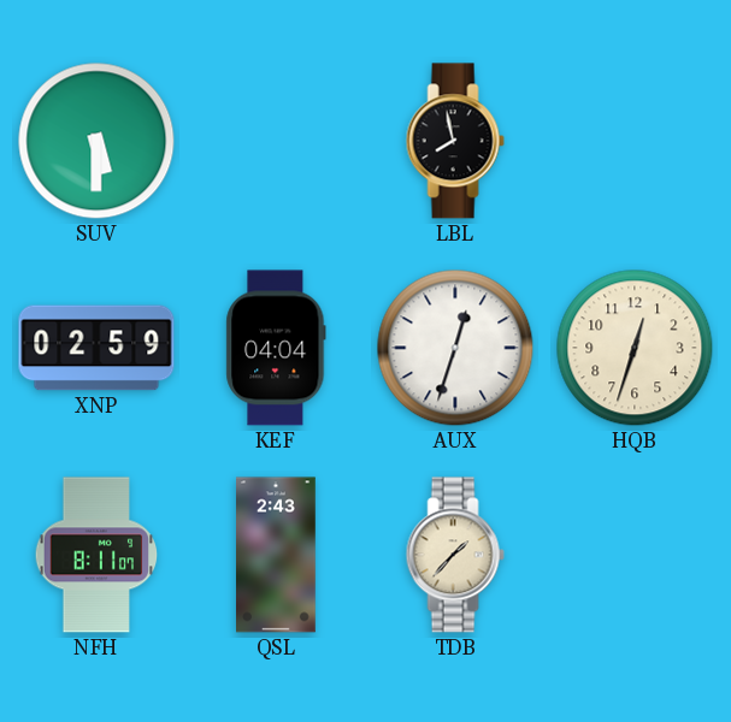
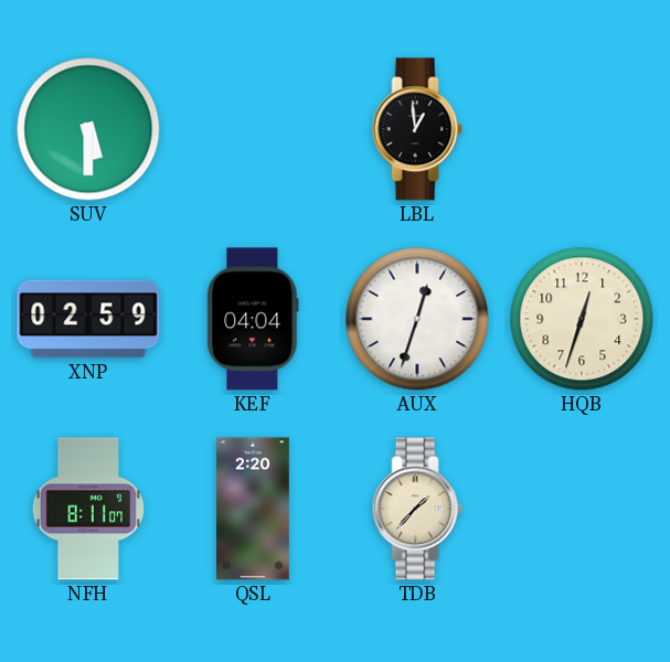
LBL: 7:58 -> 12:59
QSL: 2:43 -> 2:20
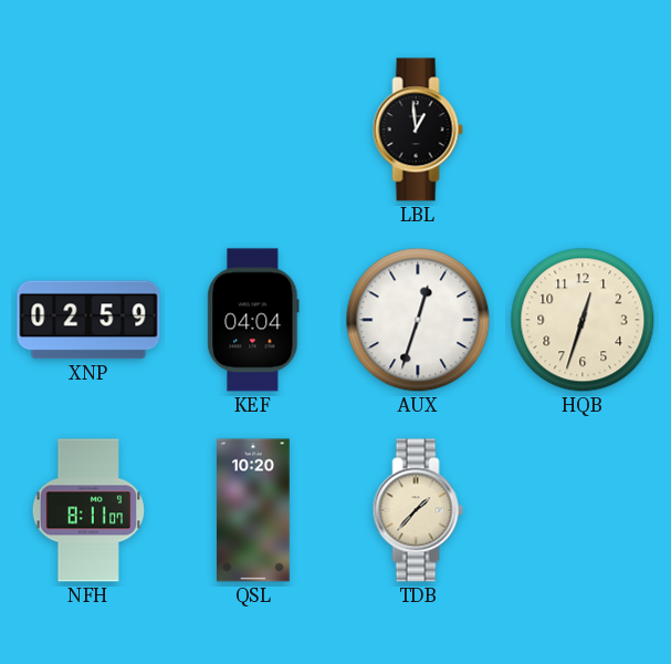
SUV: 5:30 -> none
QSL: 2:20 -> 10:20
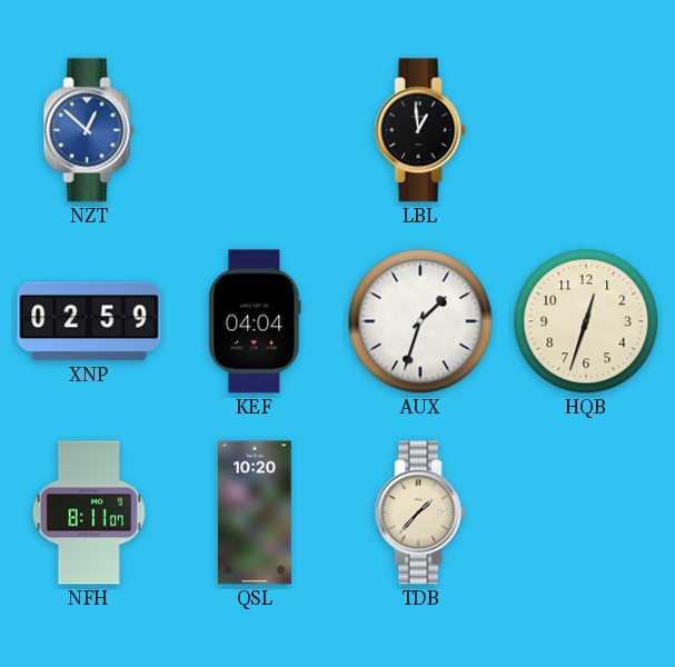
NZT: none -> 12:52
AUX: 12:33 -> 1:33
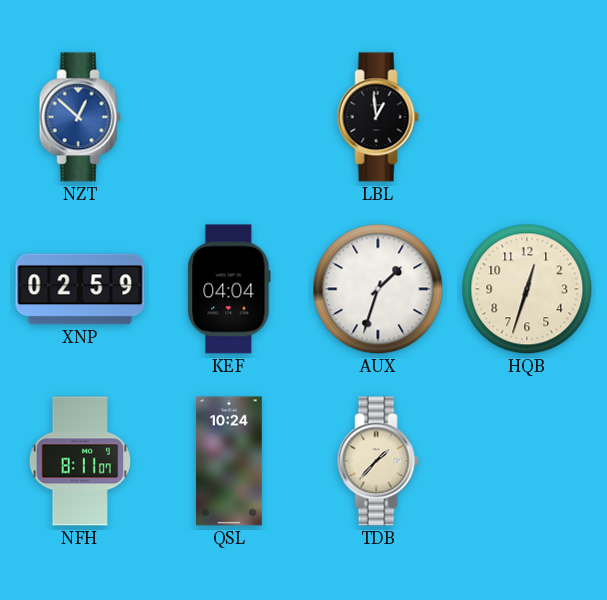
QSL: 10:20 -> 10:24
